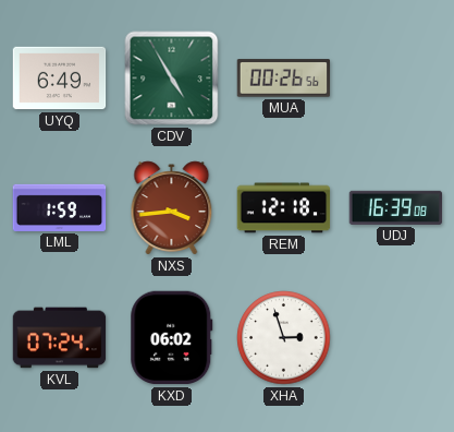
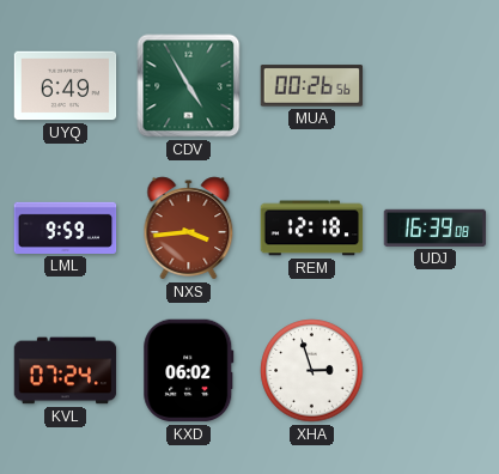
LML: 1:59 -> 9:59
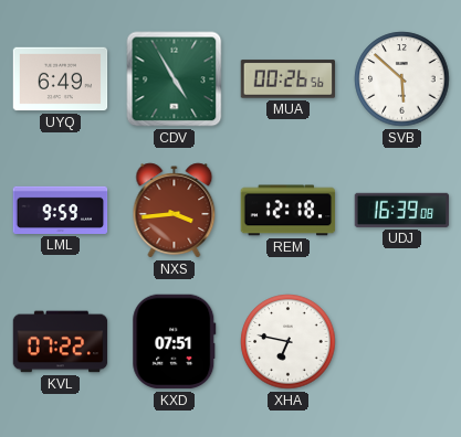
SVB: none -> 5:52
KVL: 07:24 -> 07:22
KXD: 06:02 -> 07:51
XHA: 2:57 -> 6:47
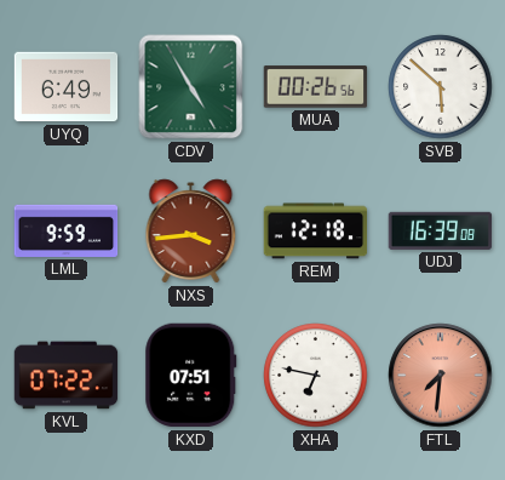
FTL: none -> 7:31
